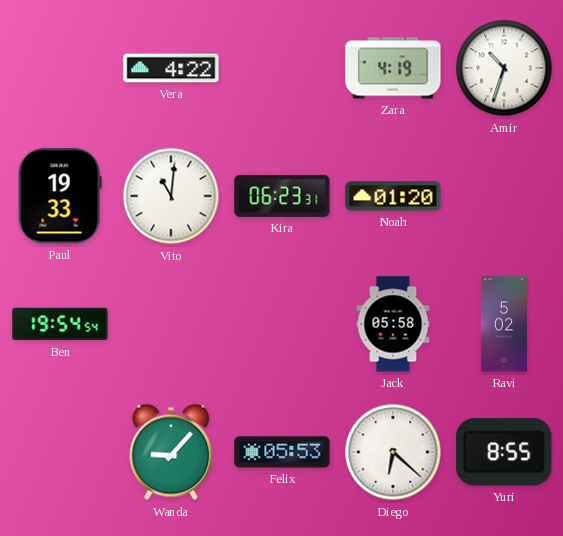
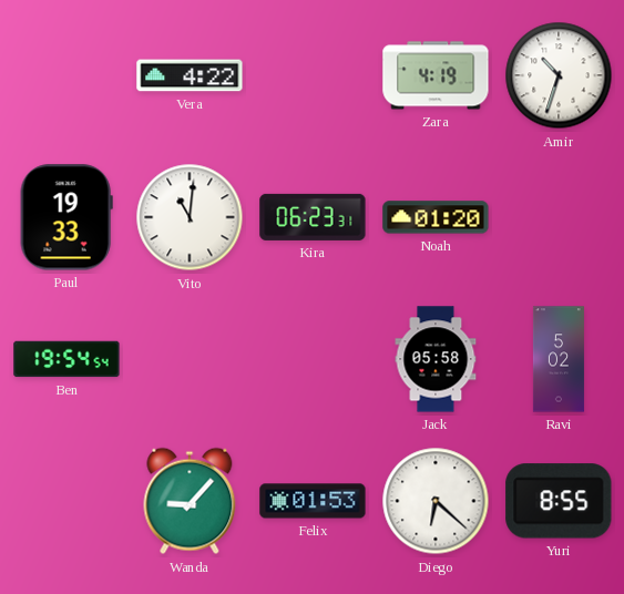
Felix: 05:53 -> 01:53
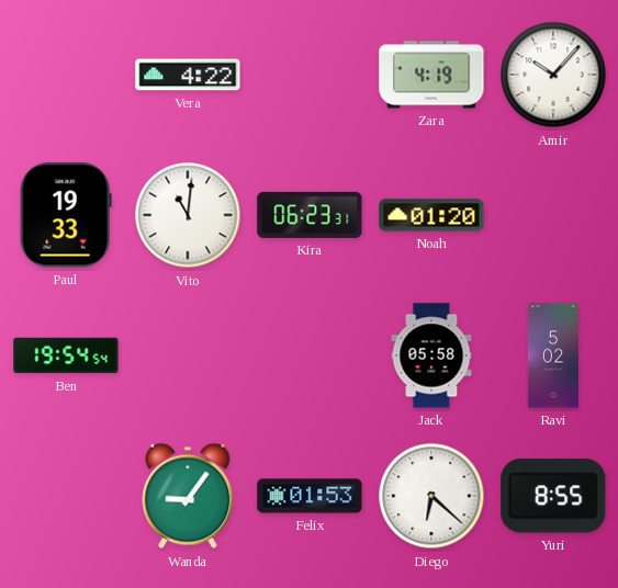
Amir: 10:33 -> 10:07
Wanda: 9:07 -> 9:06
